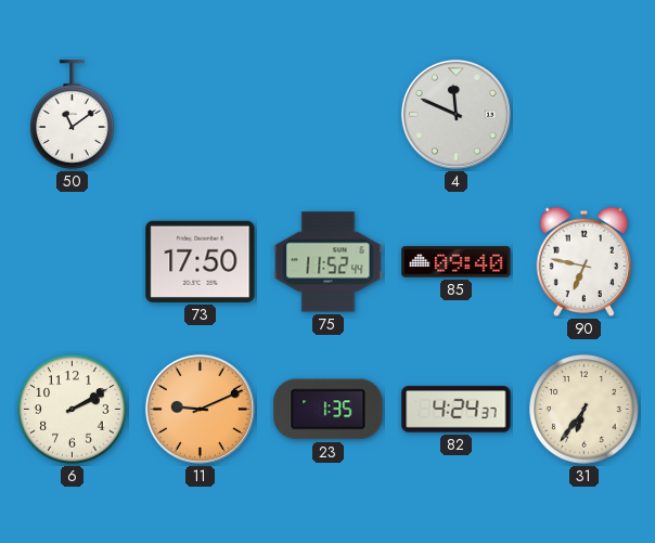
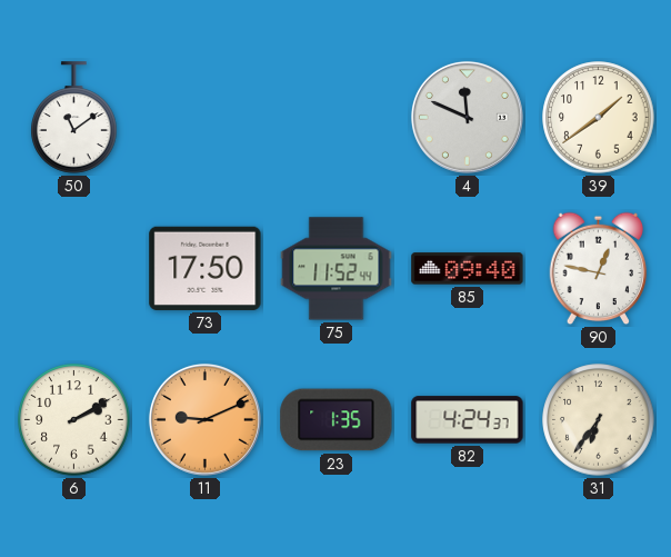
39: none -> 1:39
90: 6:47 -> 12:47
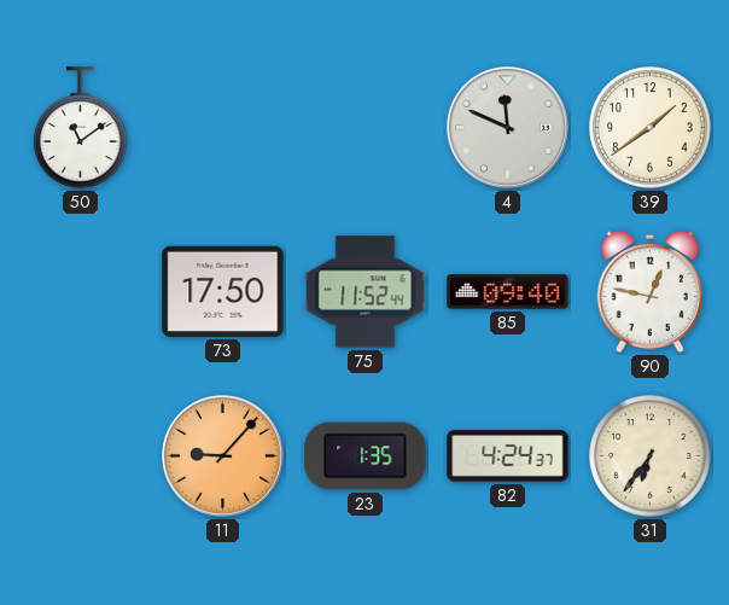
6: 2:10 -> none
11: 9:11 -> 9:07
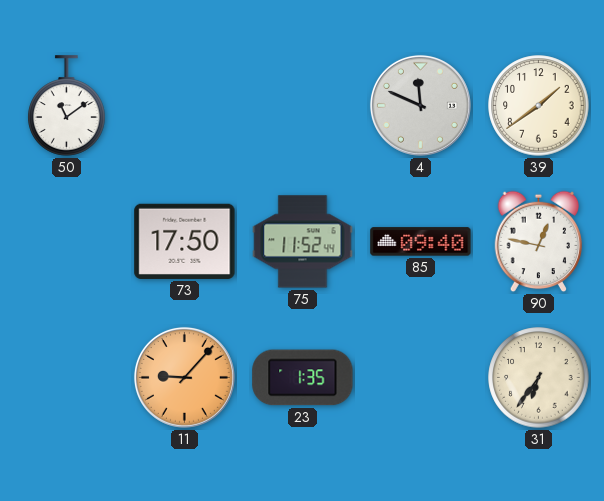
82: 4:24 -> none
